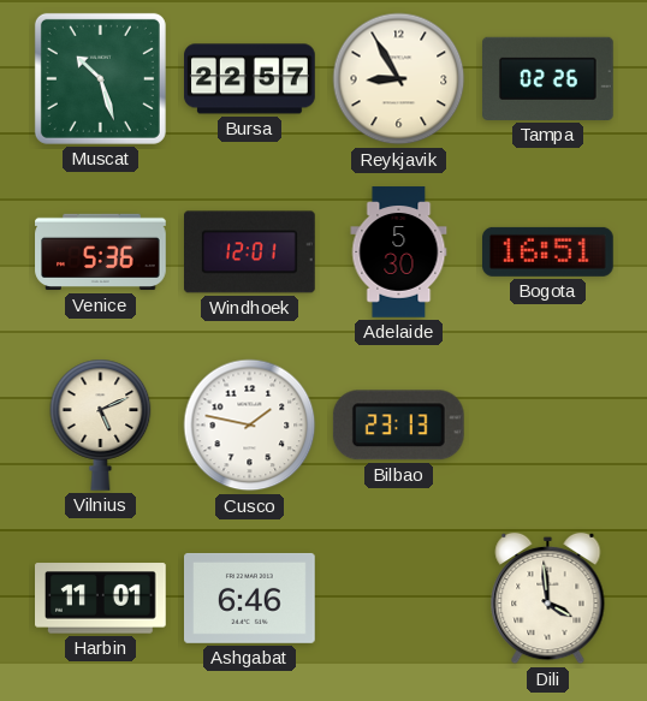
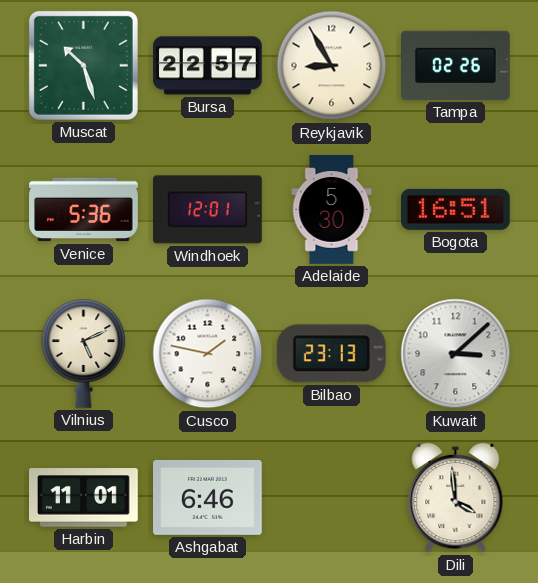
Kuwait: none -> 3:08
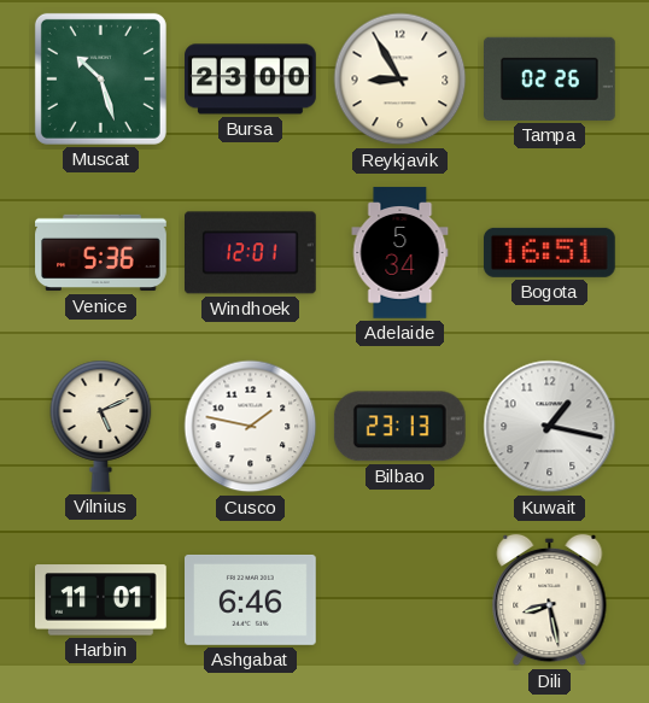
Bursa: 22:57 -> 23:00
Adelaide: 5:30 -> 5:34
Kuwait: 3:08 -> 1:17
Dili: 3:59 -> 8:28
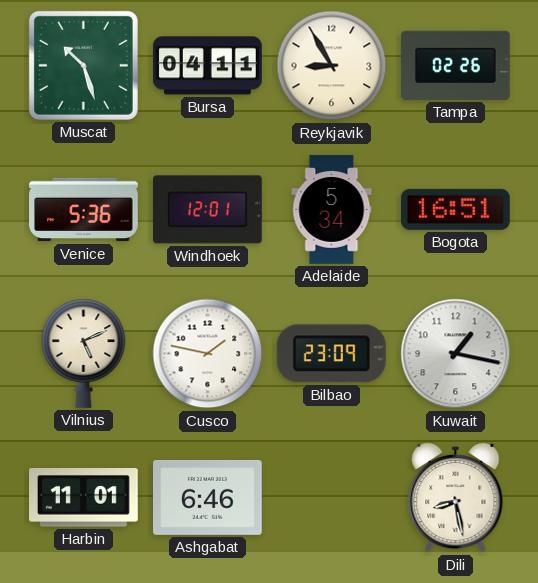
Bursa: 23:00 -> 04:11
Bilbao: 23:13 -> 23:09
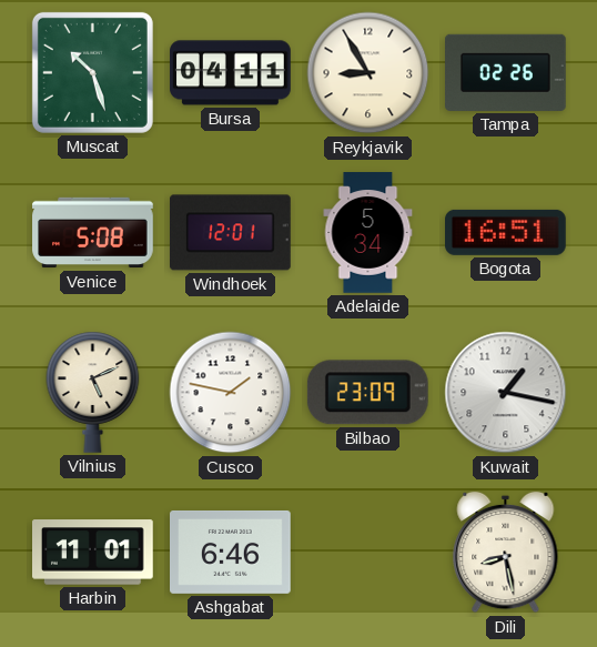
Venice: 5:36 -> 5:08
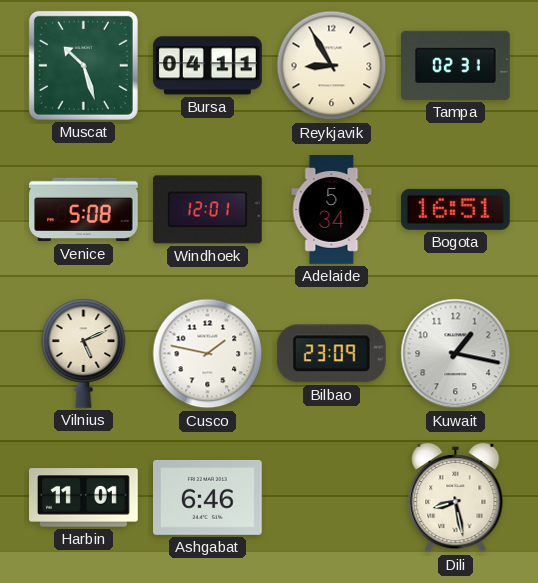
Tampa: 02:26 -> 02:31
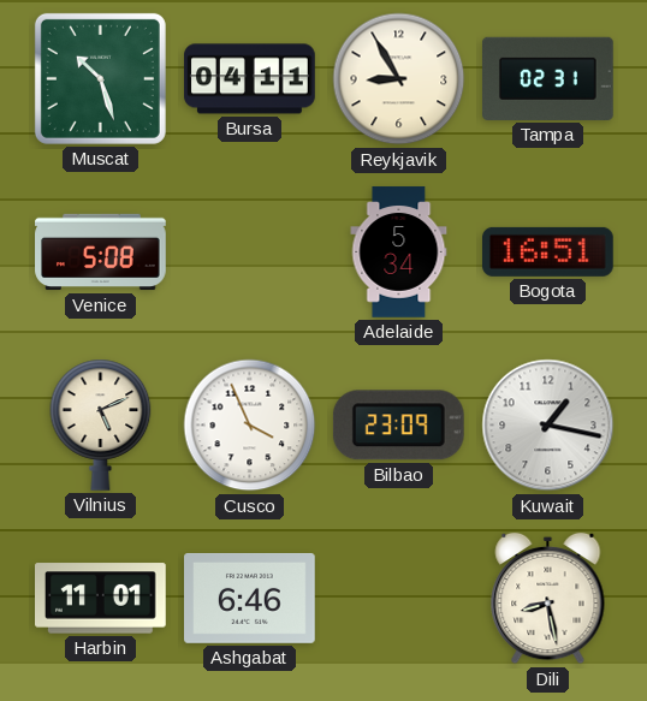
Windhoek: 12:01 -> none
Cusco: 1:47 -> 3:56
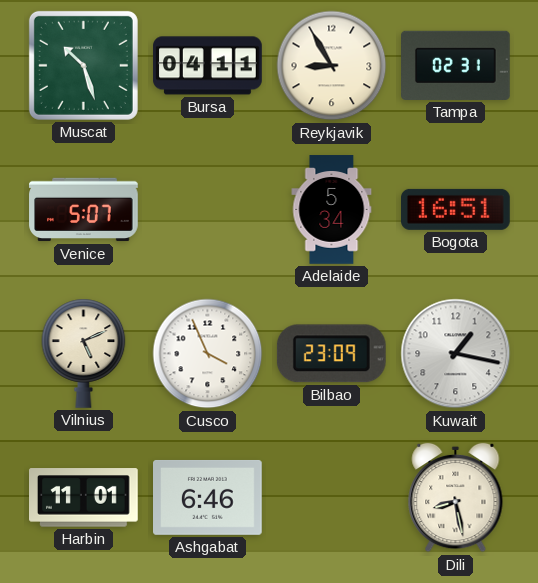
Venice: 5:08 -> 5:07
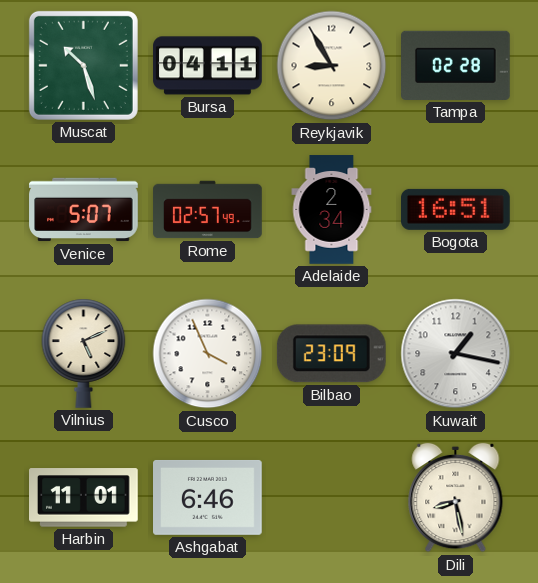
Tampa: 02:31 -> 02:28
Rome: none -> 02:57
Adelaide: 5:34 -> 2:34
